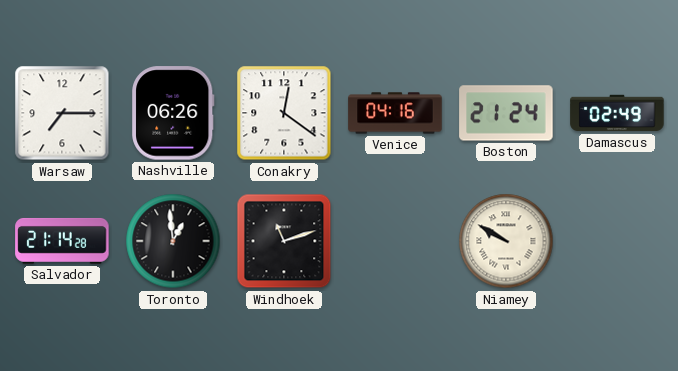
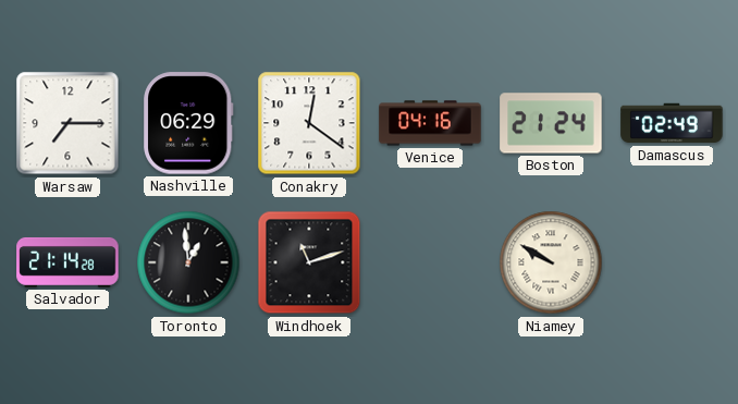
Nashville: 06:26 -> 06:29
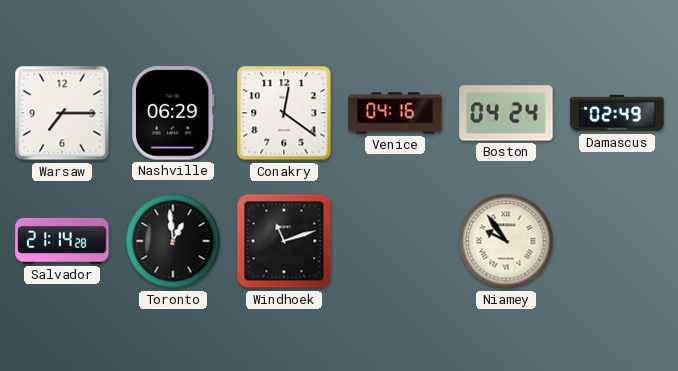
Boston: 21:24 -> 04:24
Niamey: 9:50 -> 9:54
